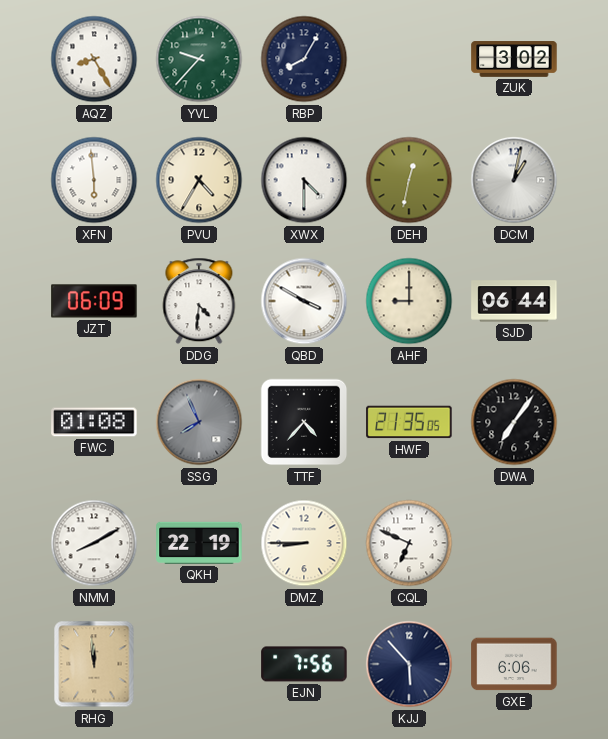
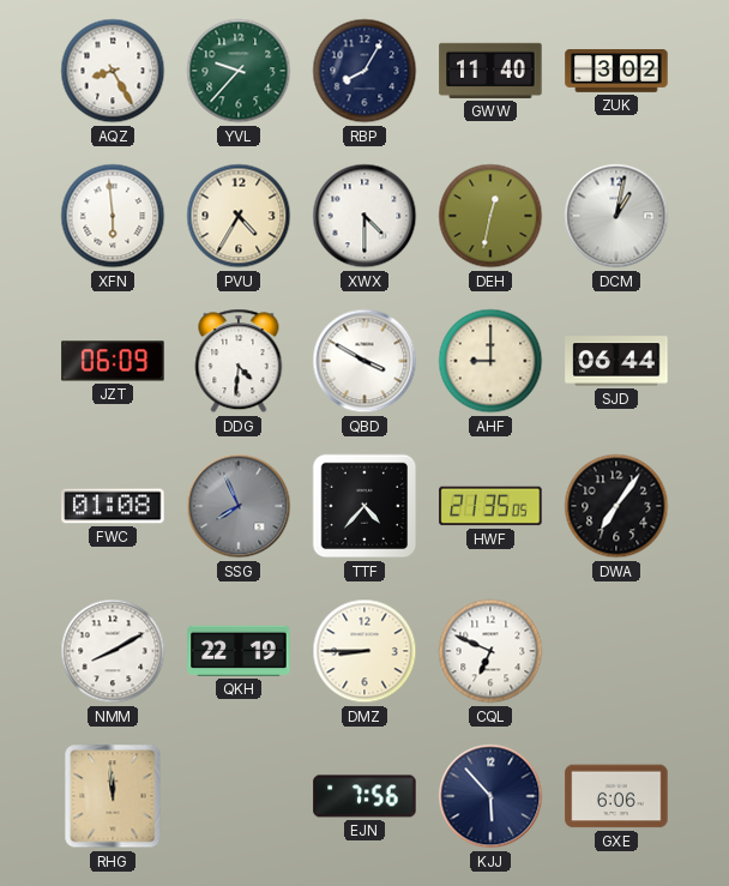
GWW: none -> 11:40
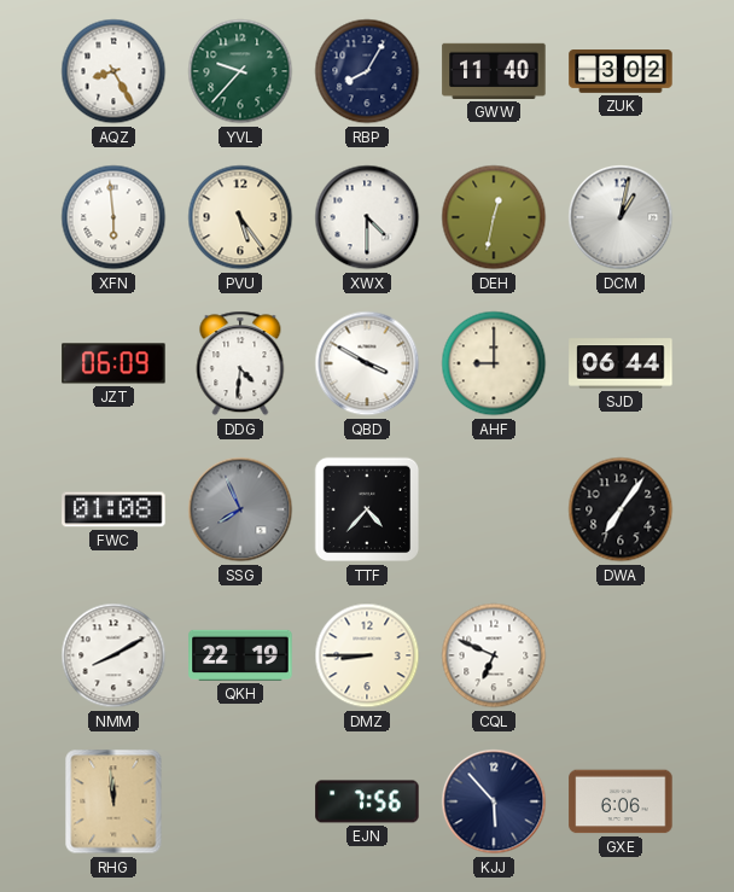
PVU: 4:35 -> 5:24
HWF: 21:35 -> none
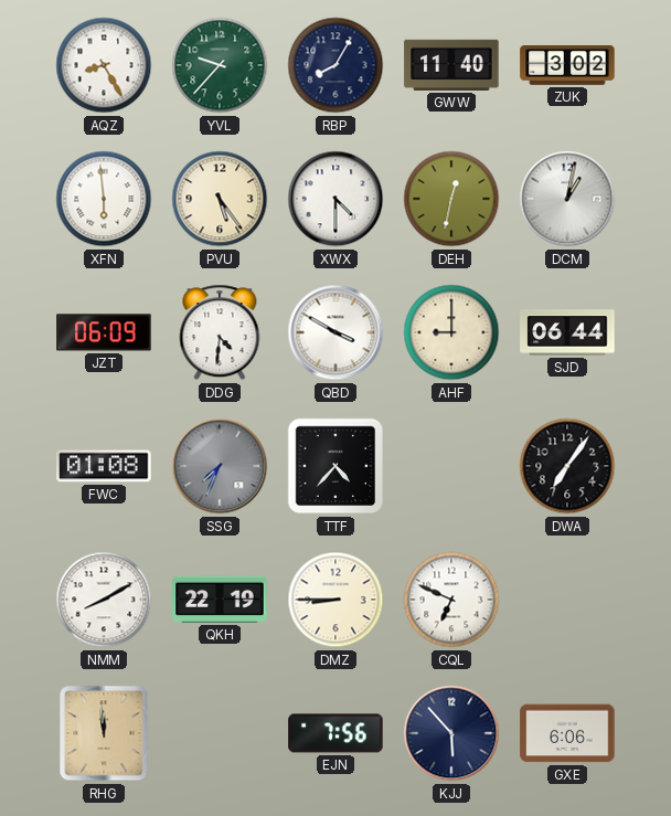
SSG: 7:56 -> 7:34
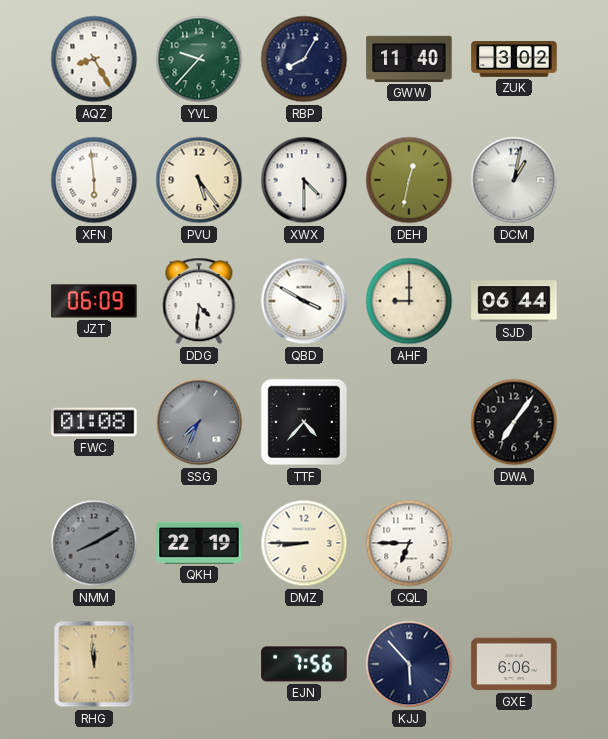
NMM dial: white -> grey
CQL: 6:49 -> 6:45
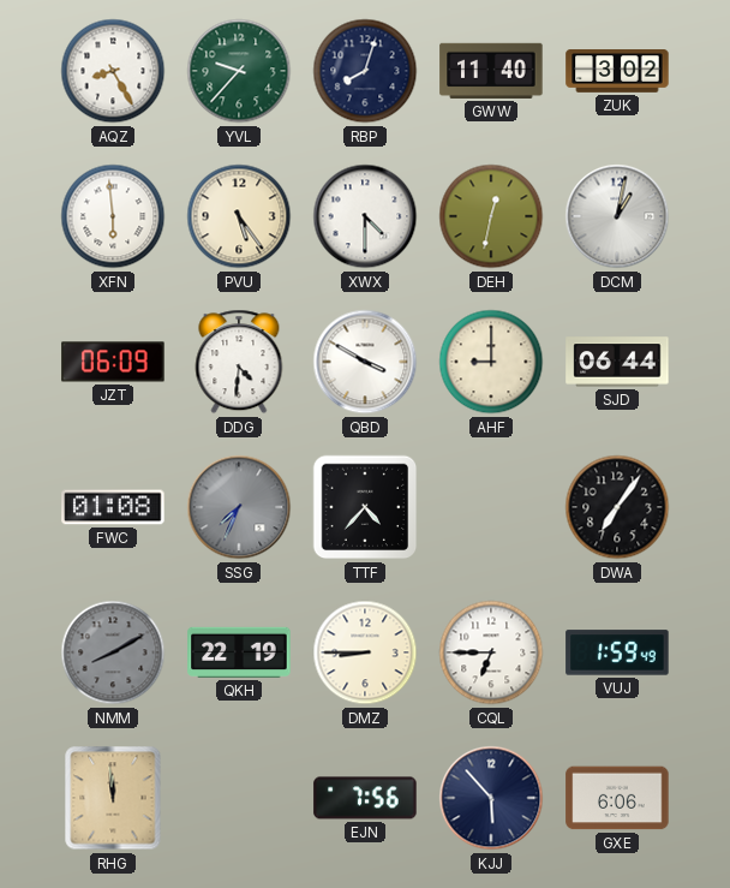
RBP: 8:05 -> 8:03
VUJ: none -> 1:59
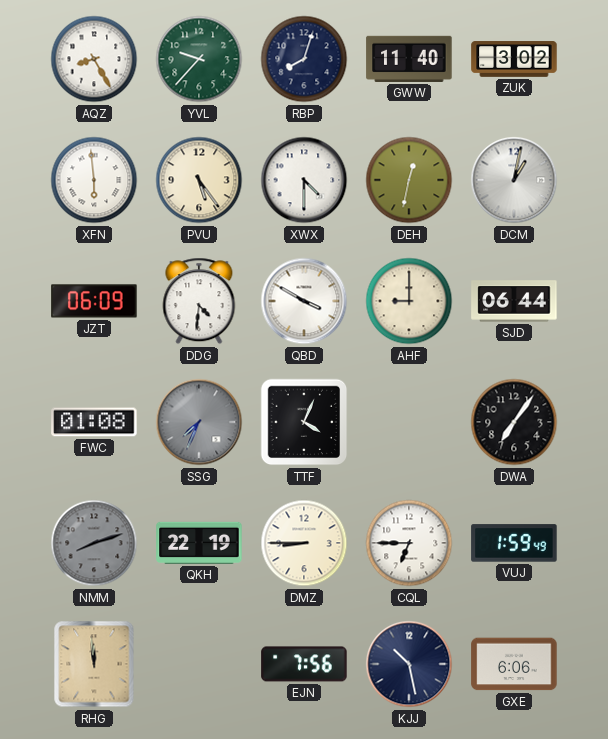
TTF: 4:37 -> 4:04
NMM: 8:10 -> 8:12
KJJ: 5:53 -> 10:28
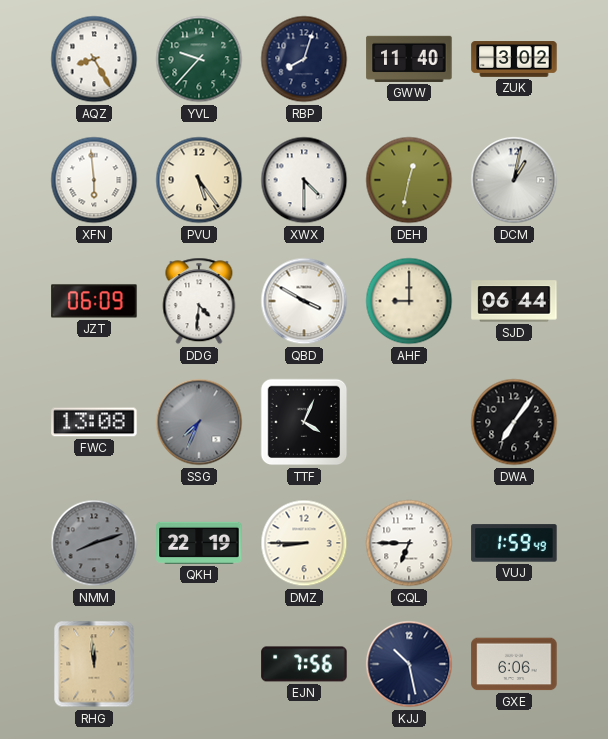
FWC: 01:08 -> 13:08
